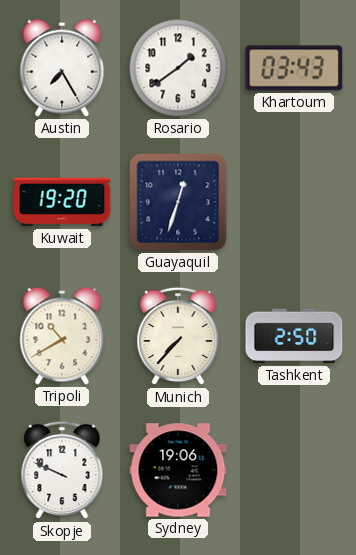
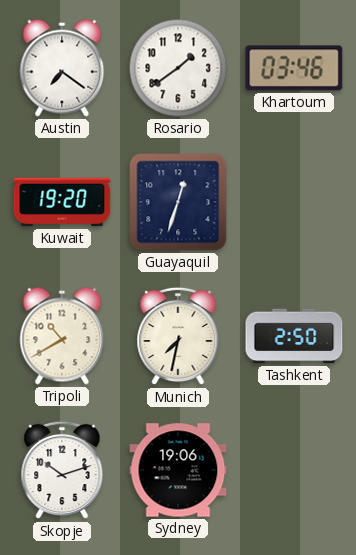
Austin: 7:25 -> 7:21
Khartoum: 03:43 -> 03:46
Munich: 7:37 -> 7:32
Skopje: 9:49 -> 10:12
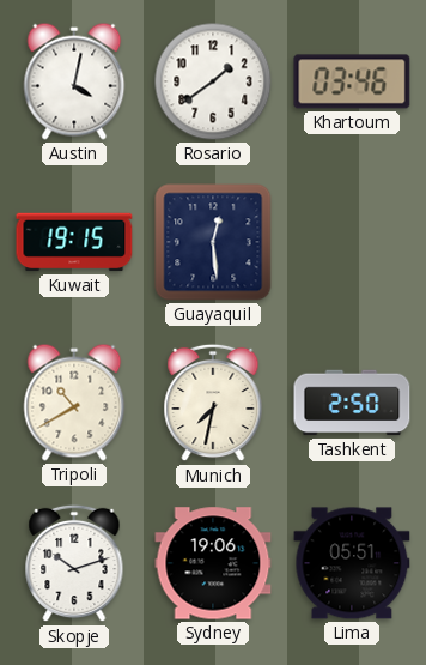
Austin: 7:21 -> 4:02
Kuwait: 19:20 -> 19:15
Guayaquil: 12:33 -> 12:29
Lima: none -> 05:51
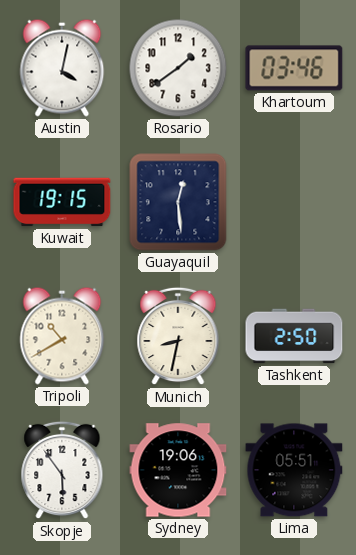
Munich: 7:32 -> 8:32
Skopje: 10:12 -> 5:54
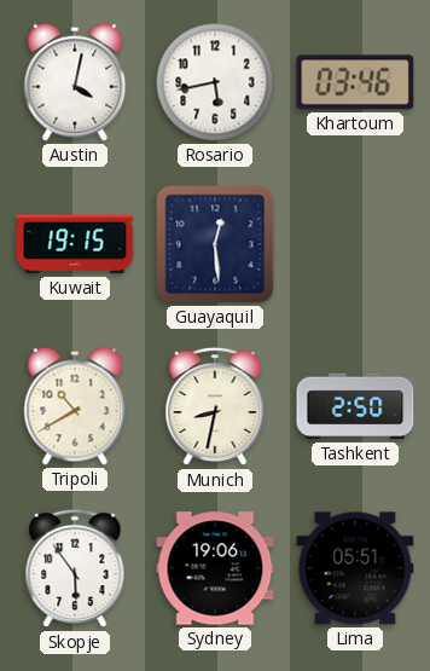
Rosario: 1:39 -> 5:43
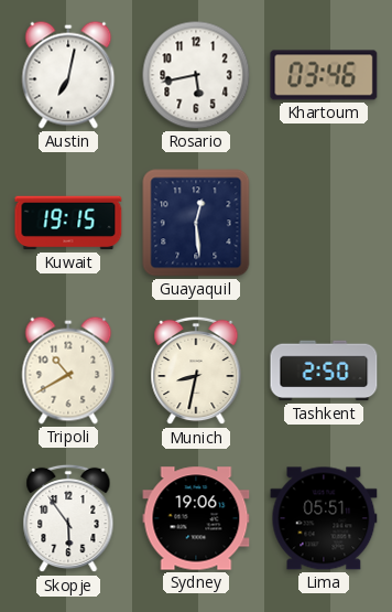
Austin: 4:02 -> 7:02
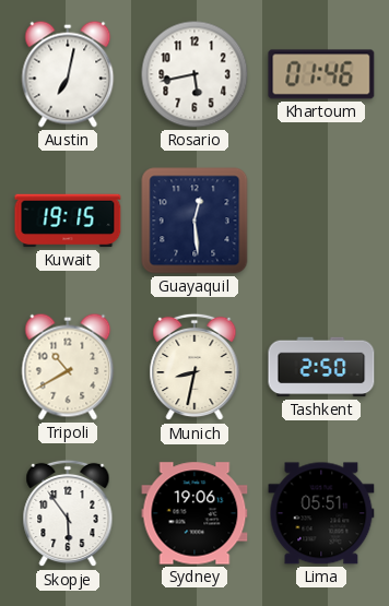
Khartoum: 03:46 -> 01:46
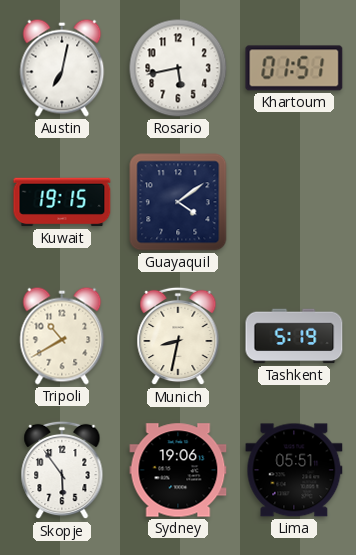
Khartoum: 01:46 -> 01:51
Guayaquil: 12:29 -> 4:09
Tashkent: 2:50 -> 5:19
